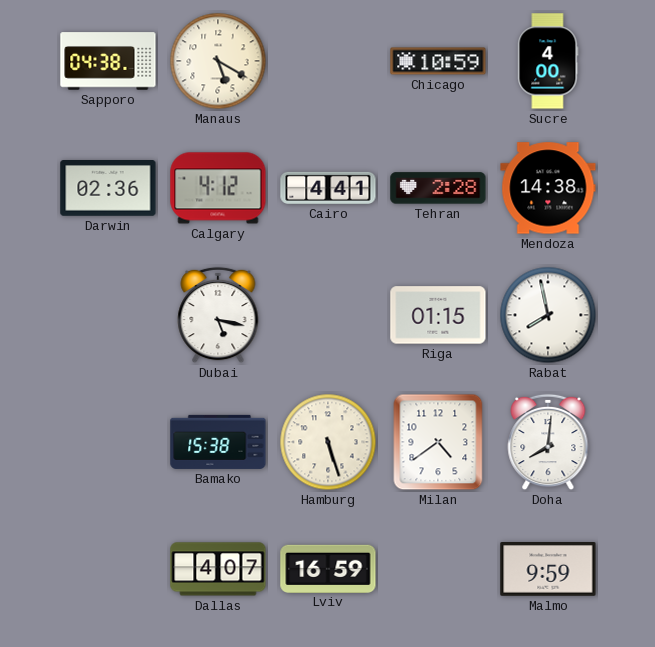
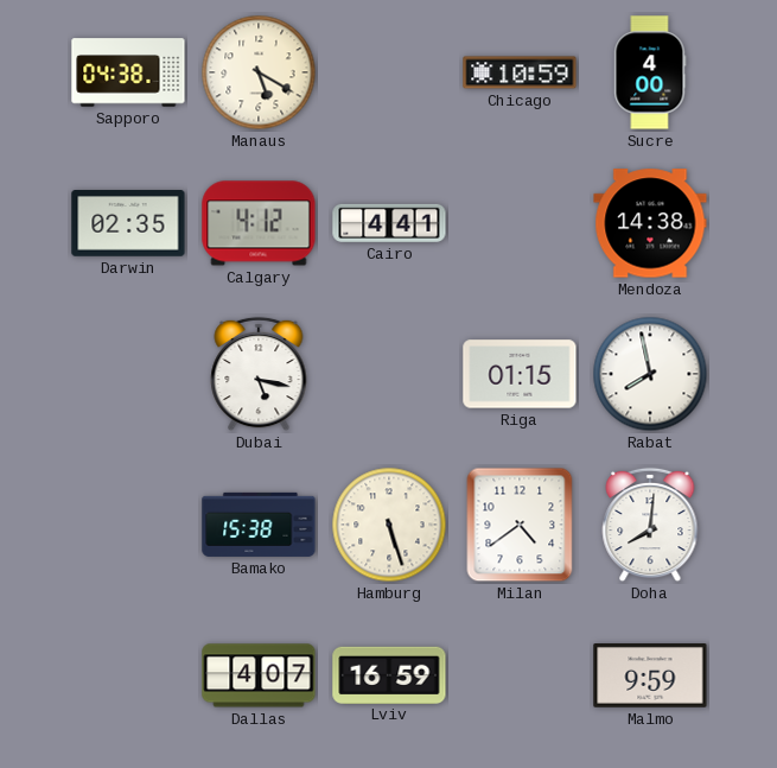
Darwin: 02:36 -> 02:35
Tehran: 2:28 -> none
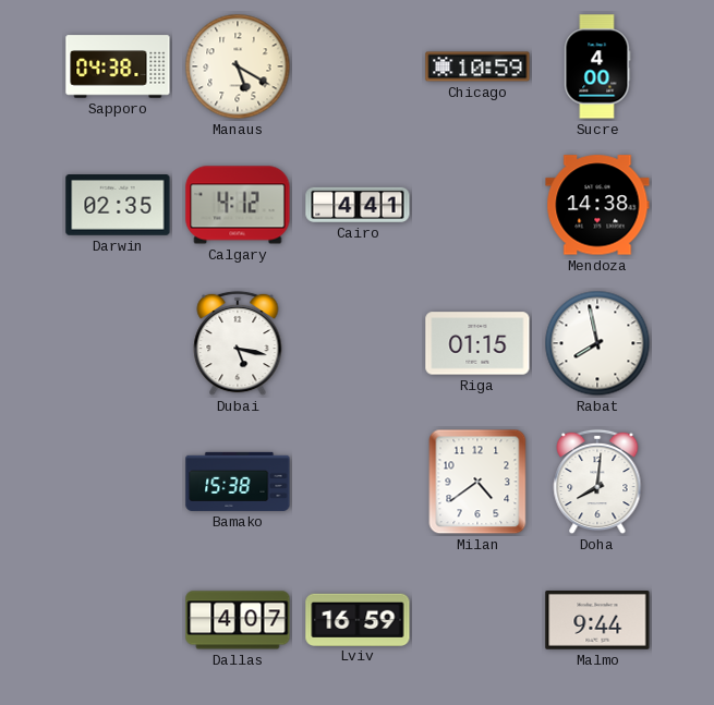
Hamburg: 5:27 -> none
Malmo: 9:59 -> 9:44
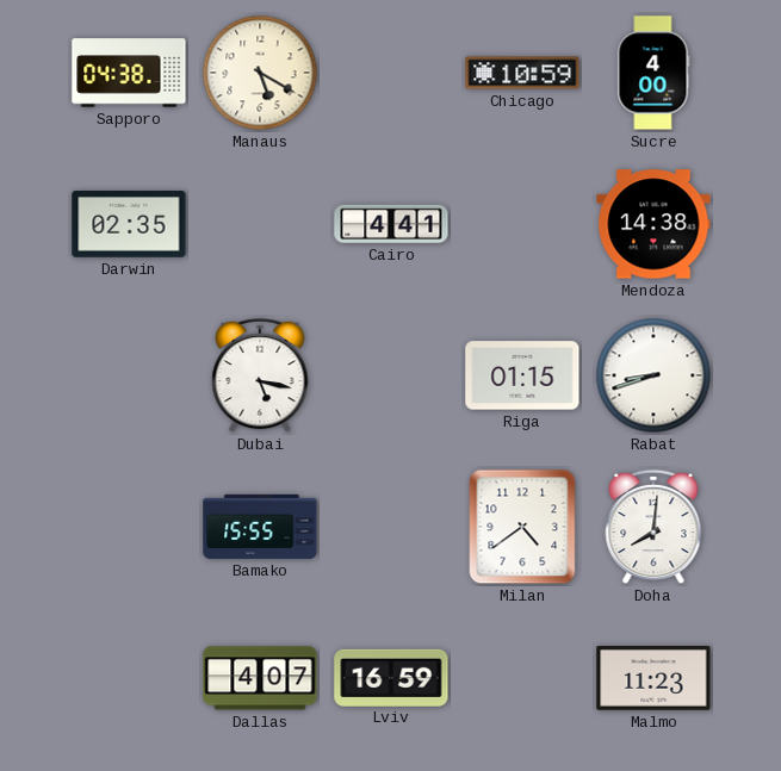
Calgary: 4:12 -> none
Rabat: 7:58 -> 8:42
Bamako: 15:38 -> 15:55
Malmo: 9:44 -> 11:23
